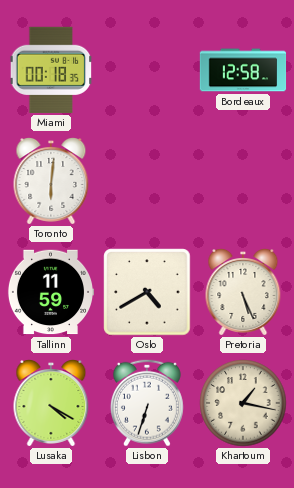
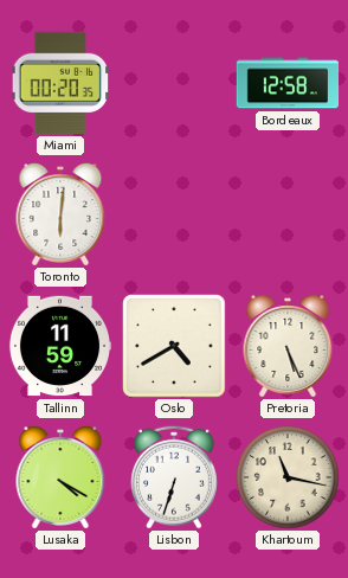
Miami: 00:18 -> 00:20
Khartoum: 1:17 -> 11:17
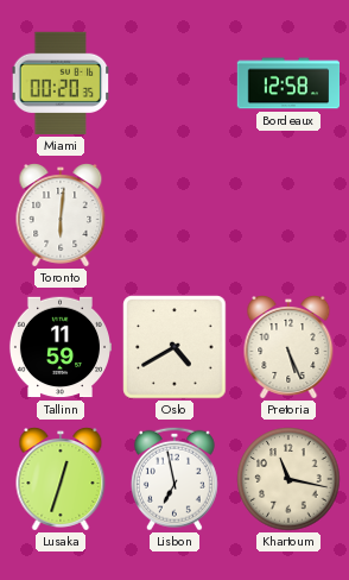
Lusaka: 4:20 -> 12:33
Lisbon: 6:33 -> 6:58
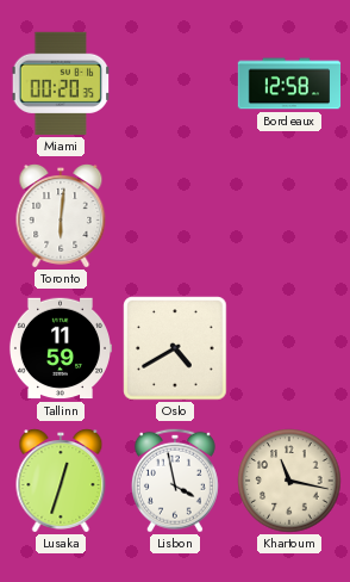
Pretoria: 5:26 -> none
Lisbon: 6:58 -> 3:58
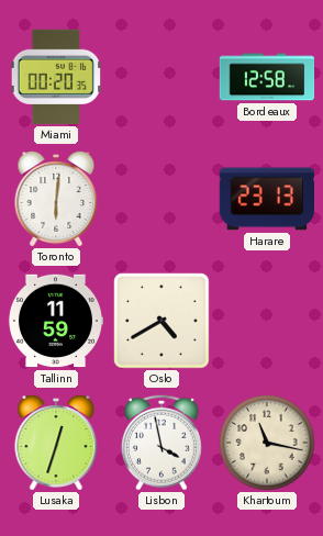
Harare: none -> 23:13
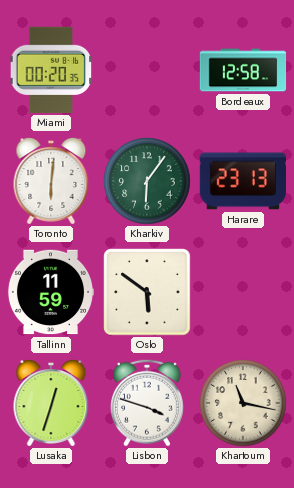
Kharkiv: none -> 6:06
Oslo: 4:40 -> 5:51
Lisbon: 3:58 -> 3:48
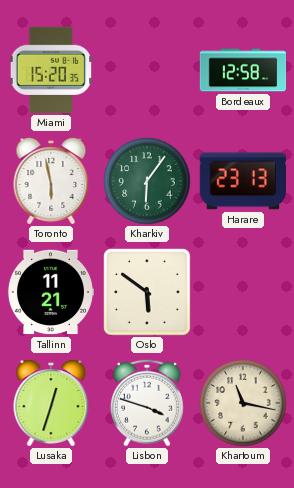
Miami: 00:20 -> 15:20
Toronto: 6:01 -> 5:58
Tallinn: 11:59 -> 11:21
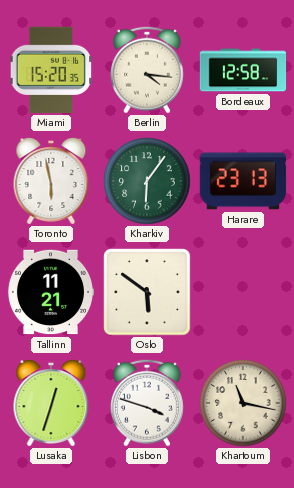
Berlin: none -> 4:16
